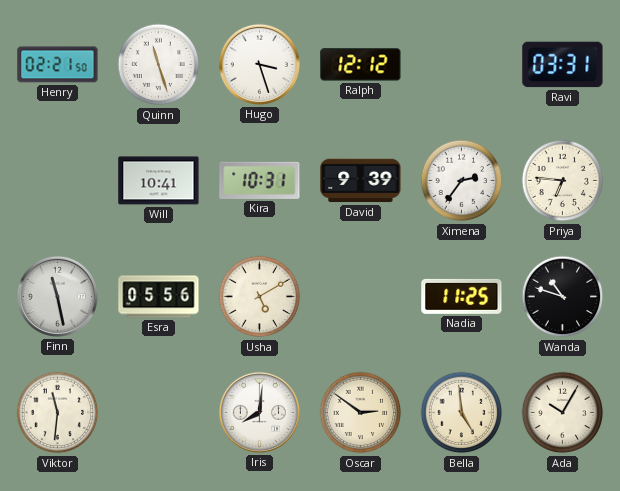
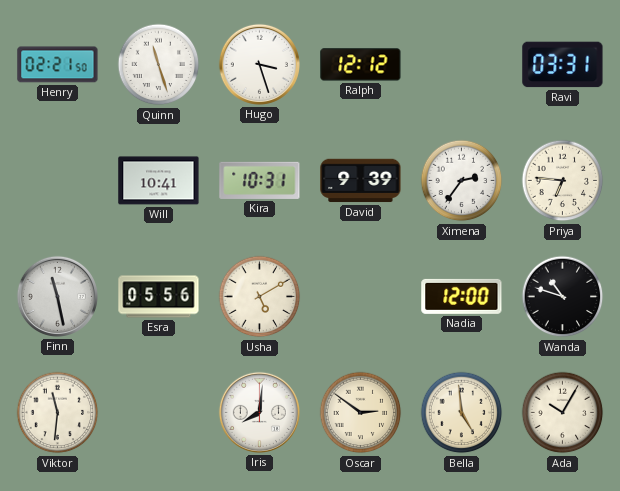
Nadia: 11:25 -> 12:00
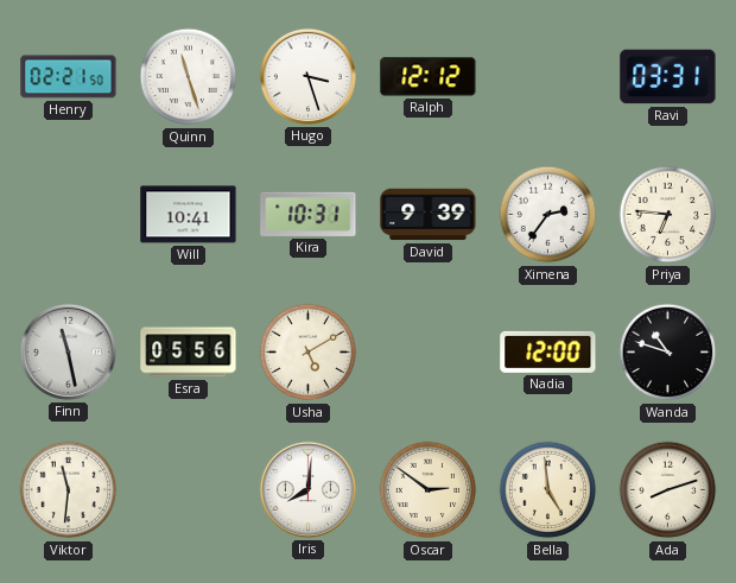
Ada: 10:05 -> 8:12
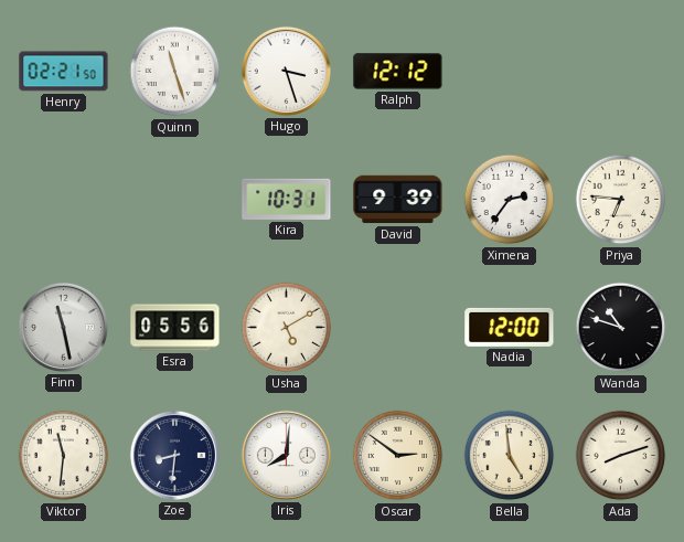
Ravi: 03:31 -> none
Will: 10:41 -> none
Zoe: none -> 8:31
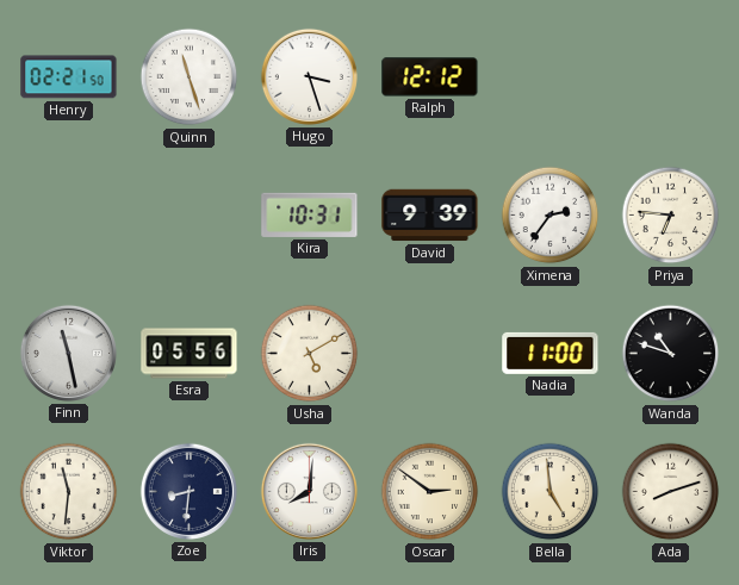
Nadia: 12:00 -> 11:00
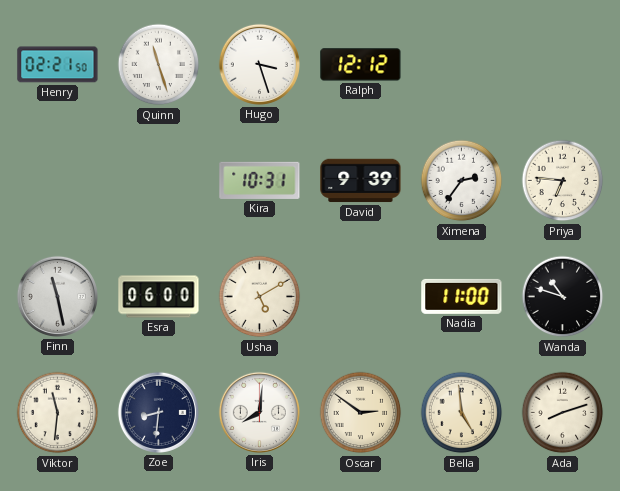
Esra: 05:56 -> 06:00
